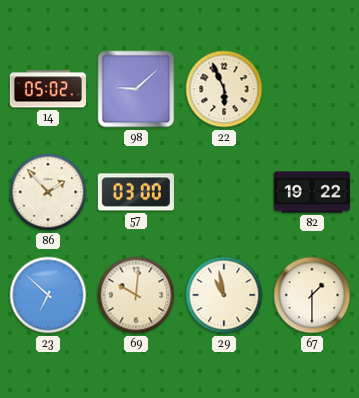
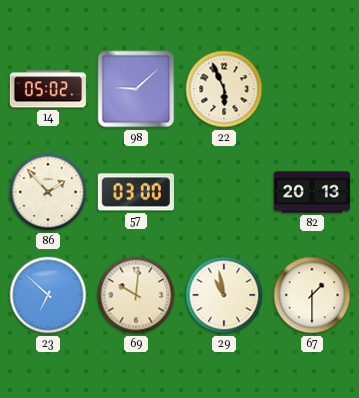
82: 19:22 -> 20:13
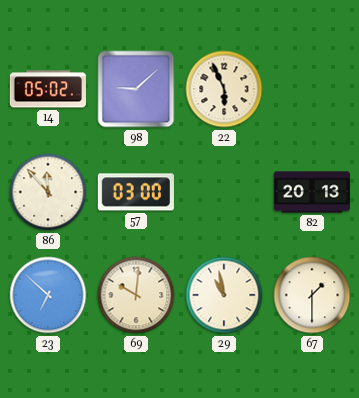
86: 1:53 -> 11:53
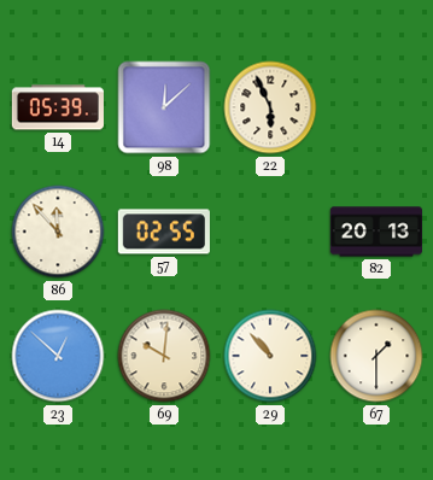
14: 05:02 -> 05:39
98: 9:08 -> 12:08
57: 03:00 -> 02:55
23: 6:52 -> 12:52
29: 10:58 -> 10:53
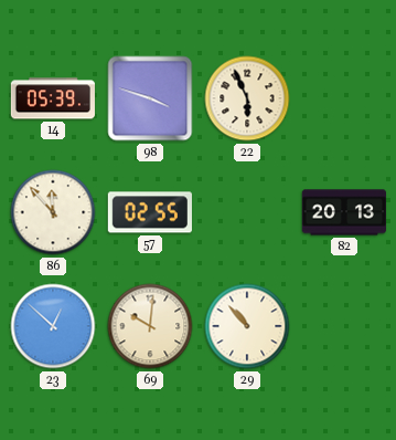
98: 12:08 -> 3:48
67: 1:30 -> none
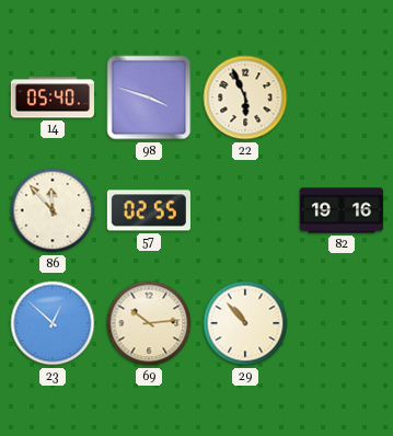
14: 05:39 -> 05:40
82: 20:13 -> 19:16
69: 10:01 -> 10:14
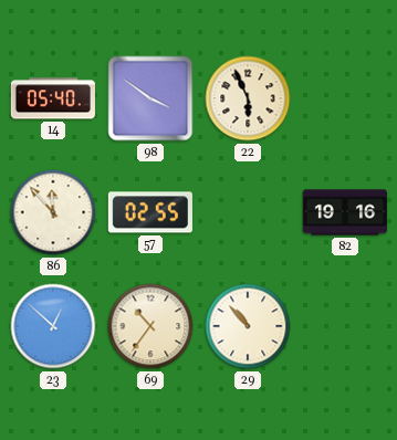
98: 3:48 -> 3:51
69: 10:14 -> 10:36
